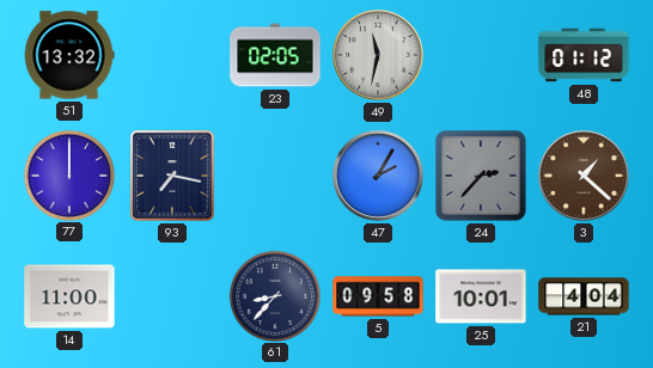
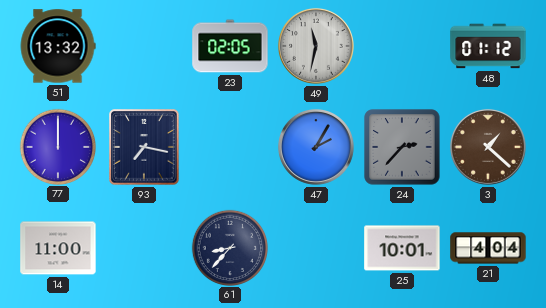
5: 09:58 -> none
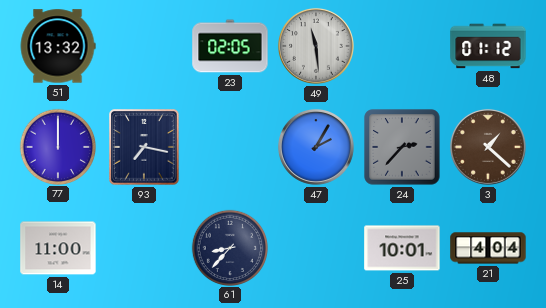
49: 11:32 -> 11:29
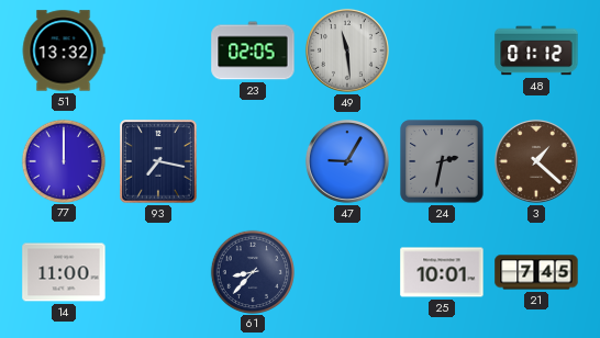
47: 2:05 -> 9:05
24: 2:37 -> 2:32
21: 4:04 -> 7:45
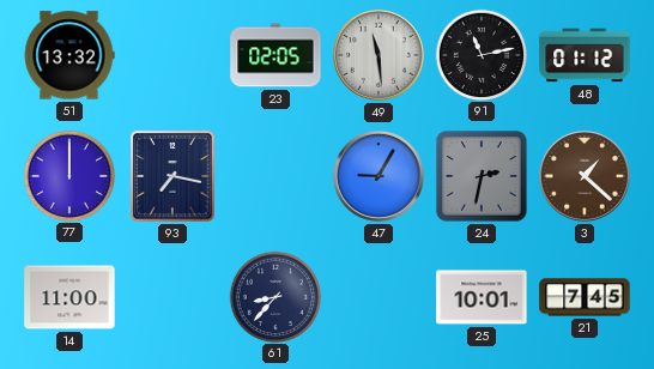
91: none -> 11:13
